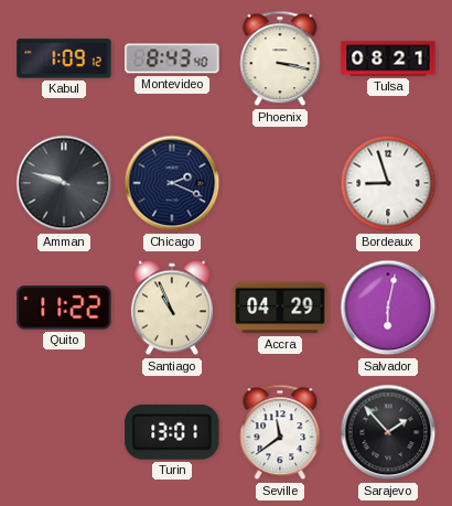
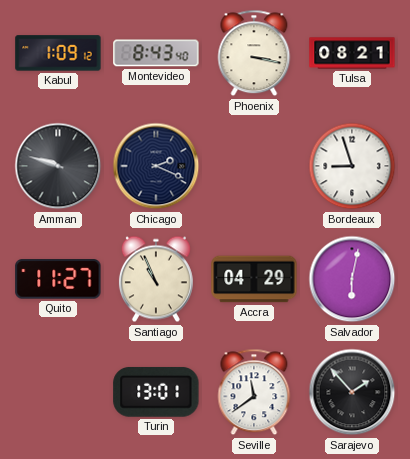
Quito: 11:22 -> 11:27
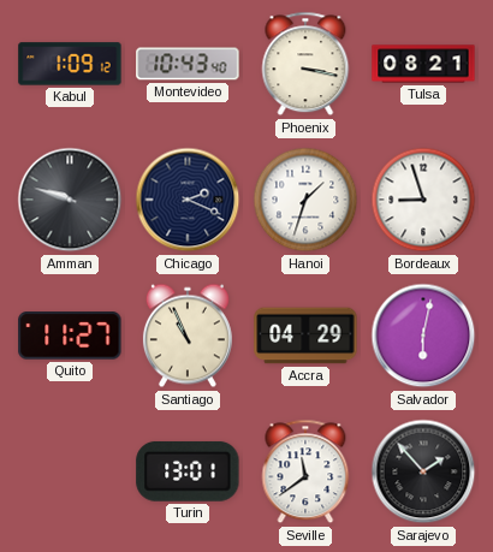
Montevideo: 8:43 -> 10:43
Hanoi: none -> 1:33
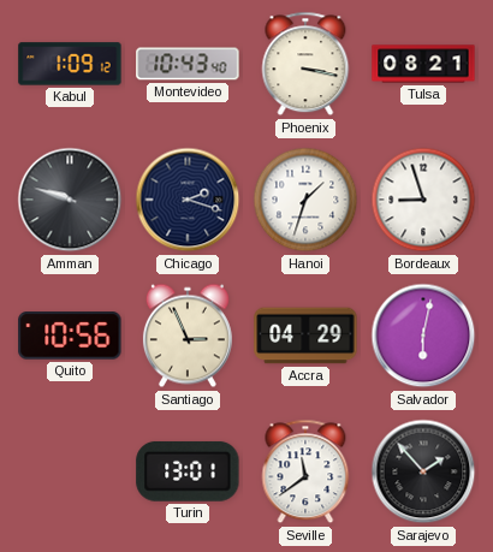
Chicago: 2:19 -> 2:18
Quito: 11:27 -> 10:56
Santiago: 10:56 -> 2:56
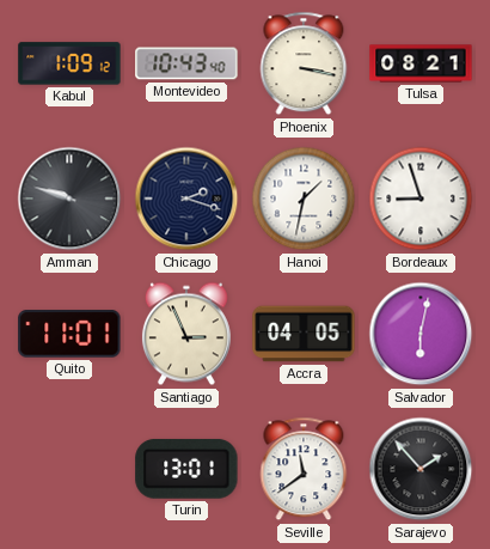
Hanoi: 1:33 -> 1:32
Quito: 10:56 -> 11:01
Accra: 04:29 -> 04:05
